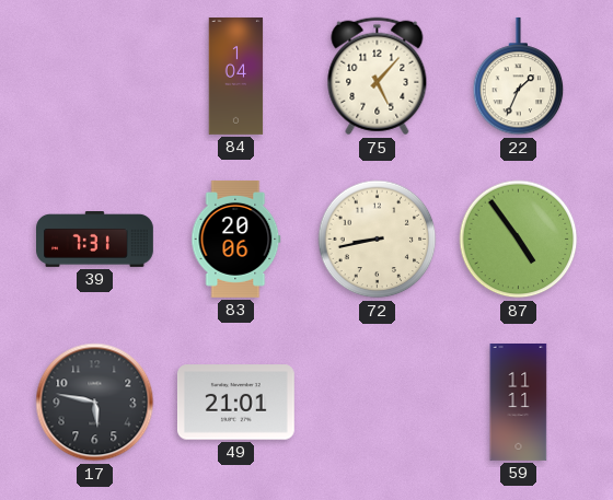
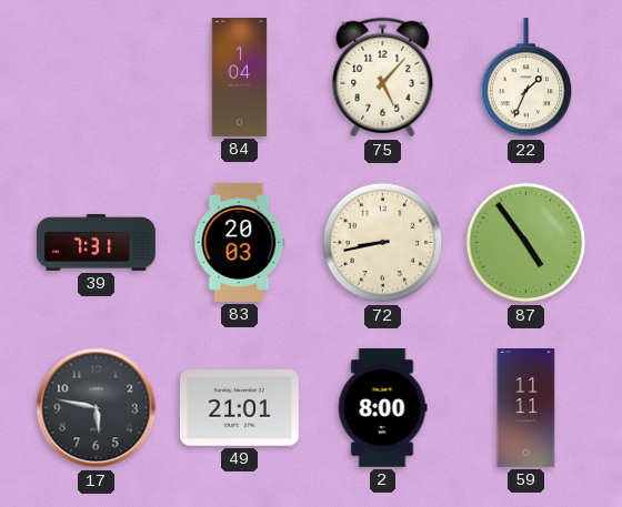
83: 20:06 -> 20:03
2: none -> 8:00
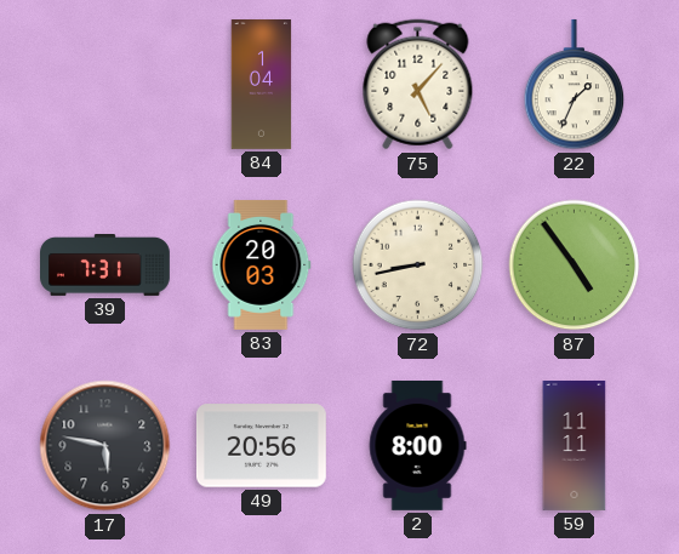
49: 21:01 -> 20:56
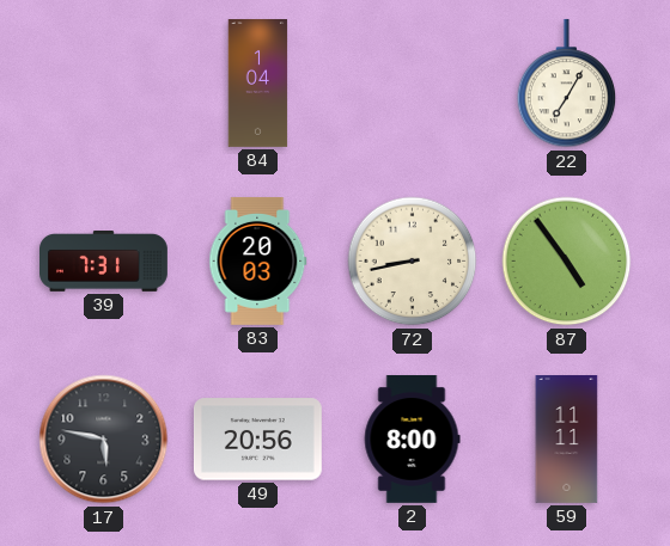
75: 5:07 -> none
22: 1:34 -> 7:05
